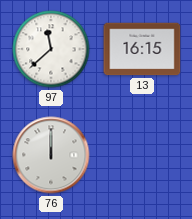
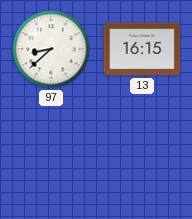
97: 11:38 -> 8:38
76: 12:00 -> none
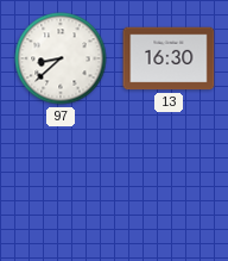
13: 16:15 -> 16:30
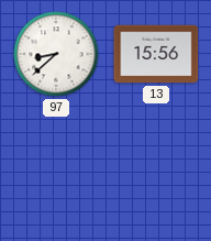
13: 16:30 -> 15:56
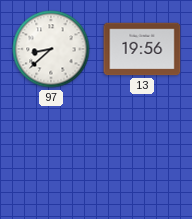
13: 15:56 -> 19:56
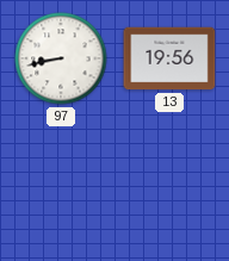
97: 8:38 -> 8:43
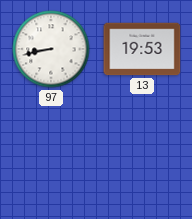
13: 19:56 -> 19:53
